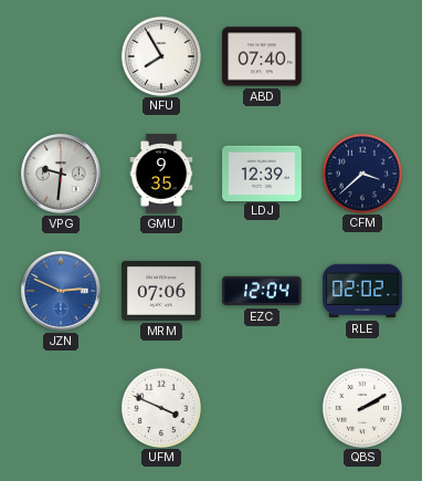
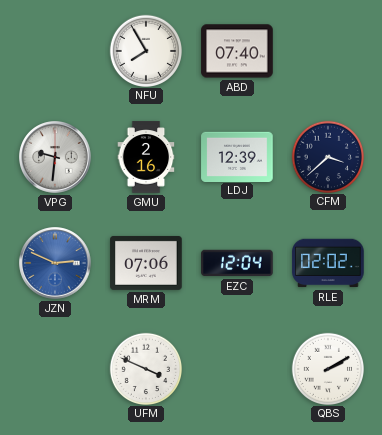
GMU: 9:35 -> 2:16
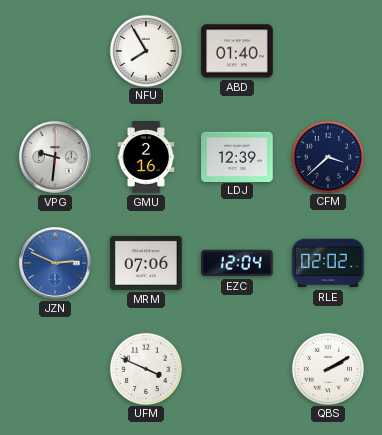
ABD: 07:40 -> 01:40
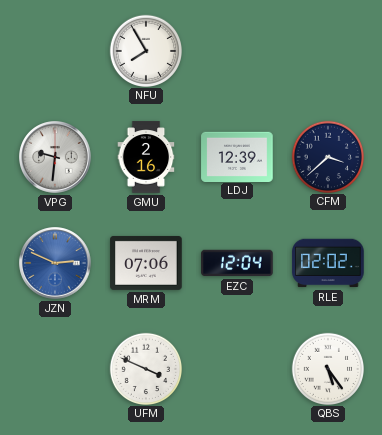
ABD: 01:40 -> none
QBS: 2:10 -> 5:24
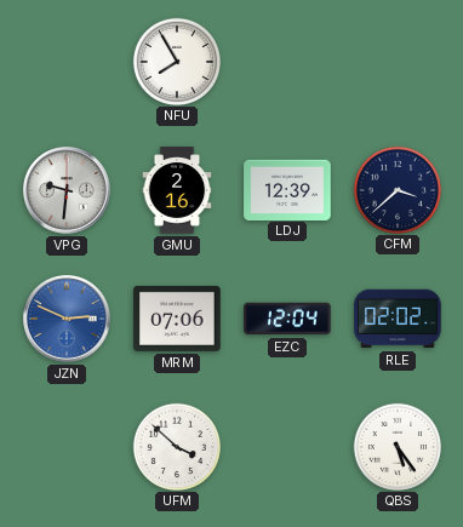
UFM: 3:49 -> 3:52
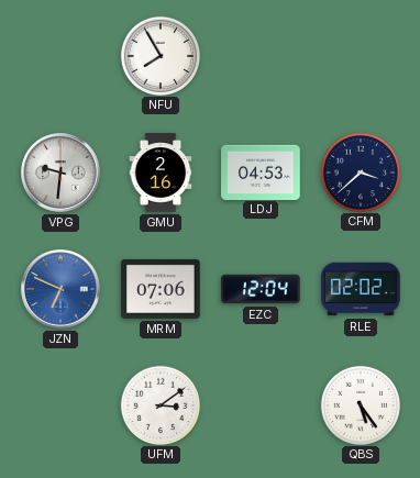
LDJ: 12:39 -> 04:53
JZN: 2:49 -> 6:49
UFM: 3:52 -> 3:09
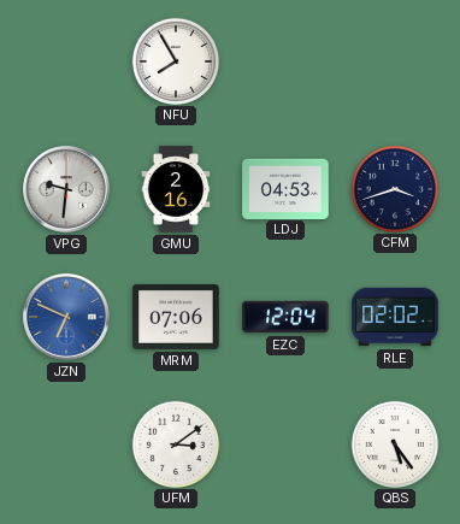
CFM: 3:38 -> 3:42
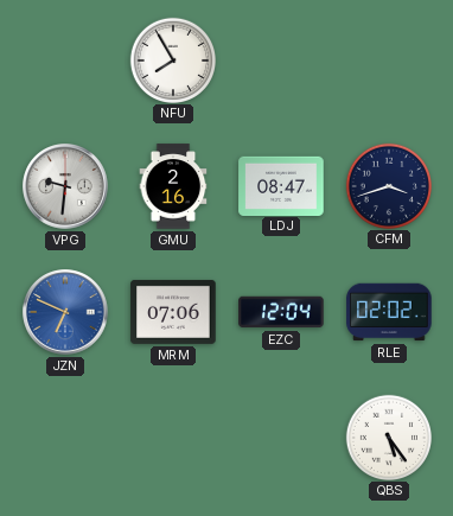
LDJ: 04:53 -> 08:47
UFM: 3:09 -> none
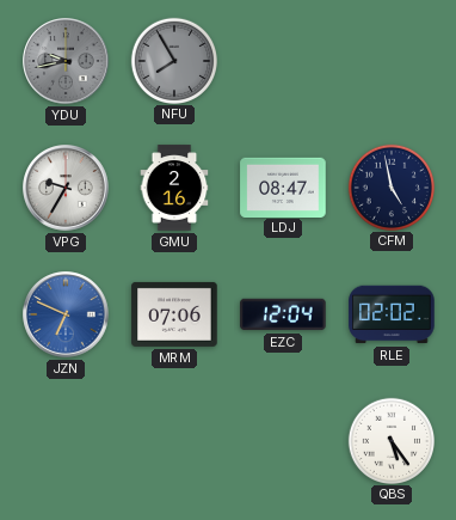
YDU: none -> 9:43
NFU dial: white -> grey
VPG: 9:31 -> 9:35
CFM: 3:42 -> 4:58
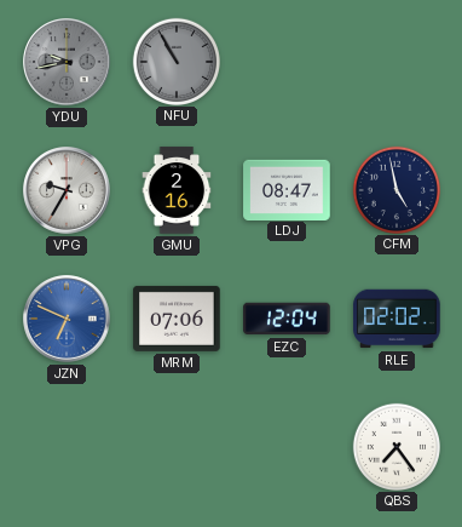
NFU: 7:55 -> 10:55
QBS: 5:24 -> 7:24
